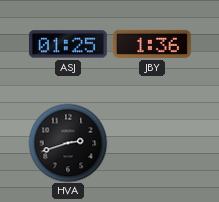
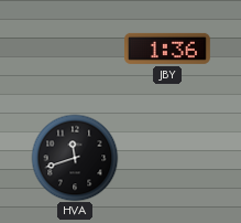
ASJ: 01:25 -> none
HVA: 2:42 -> 11:42
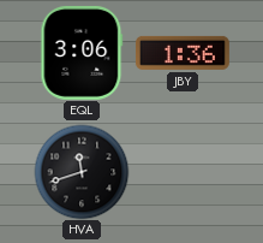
EQL: none -> 3:06
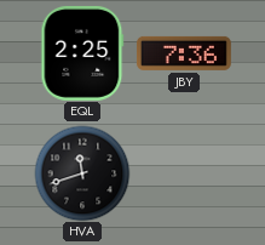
EQL: 3:06 -> 2:25
JBY: 1:36 -> 7:36
